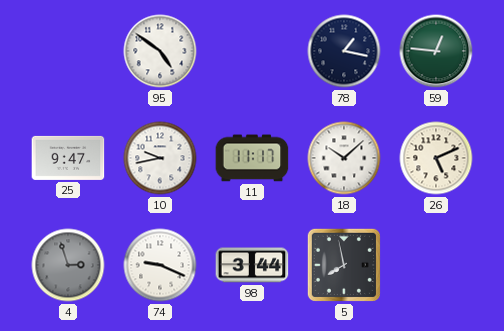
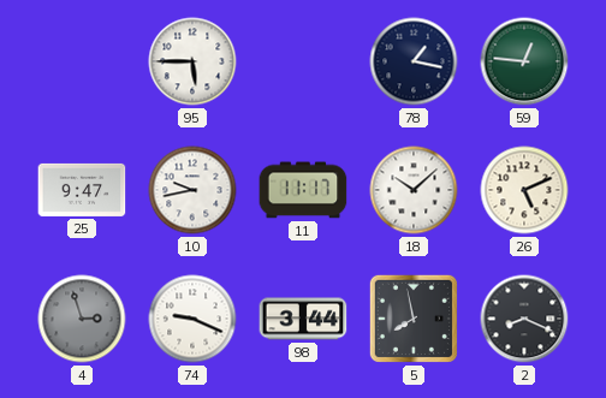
95: 4:51 -> 5:45
2: none -> 8:19
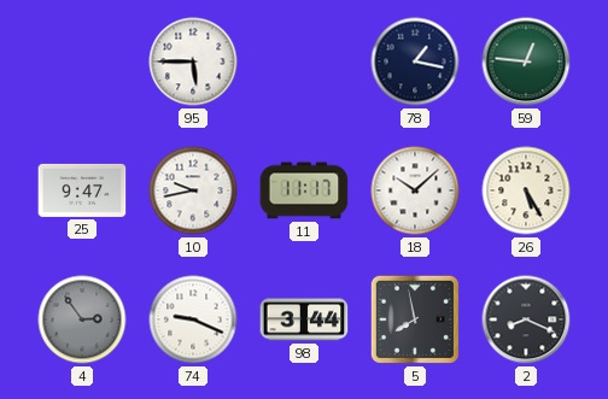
26: 5:11 -> 5:25
4: 2:57 -> 2:54
